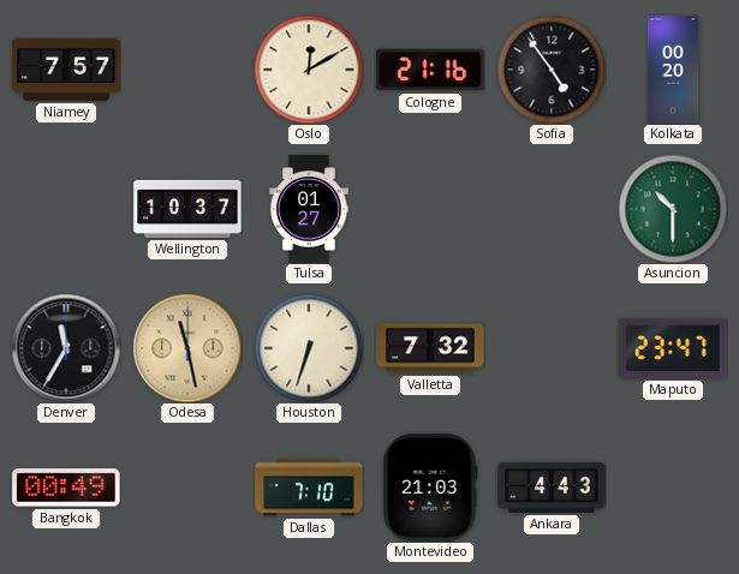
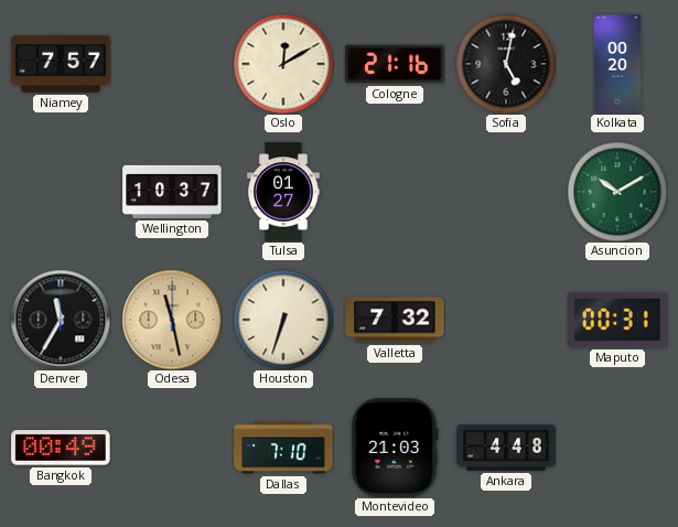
Sofia: 4:54 -> 5:02
Asuncion: 10:30 -> 10:10
Maputo: 23:47 -> 00:31
Ankara: 4:43 -> 4:48
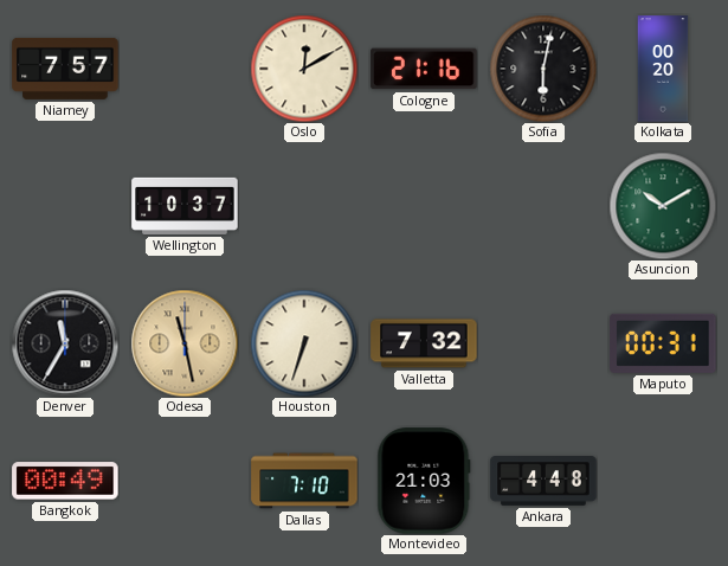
Sofia: 5:02 -> 6:02
Tulsa: 01:27 -> none
